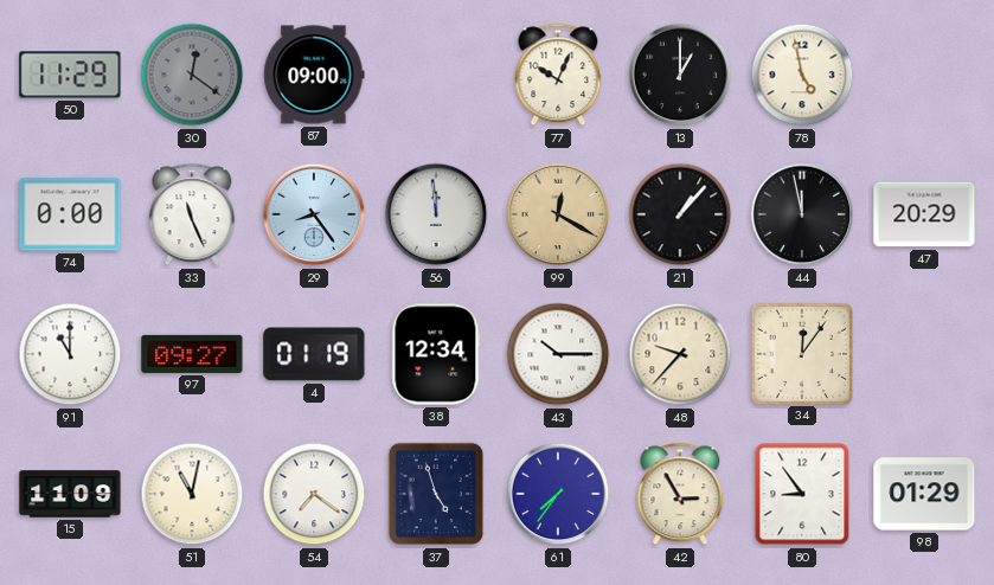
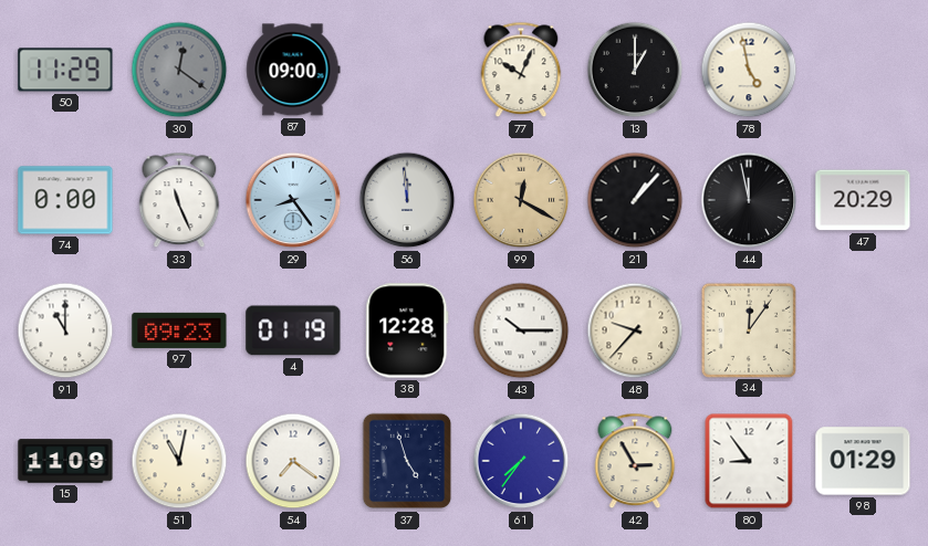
97: 09:27 -> 09:23
38: 12:34 -> 12:28
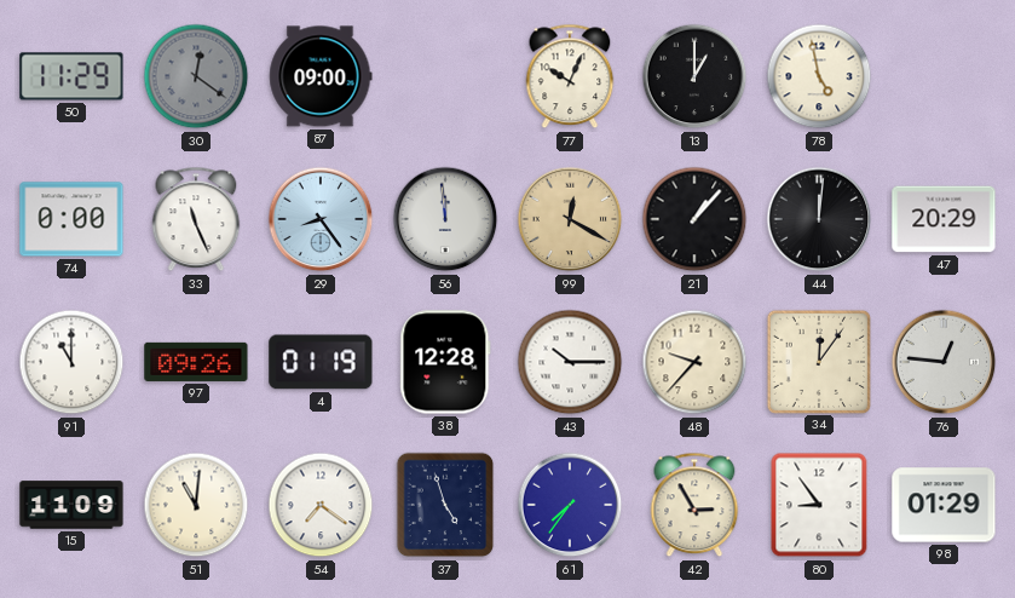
44: 11:58 -> 12:01
97: 09:23 -> 09:26
76: none -> 12:46
51: 11:02 -> 11:01
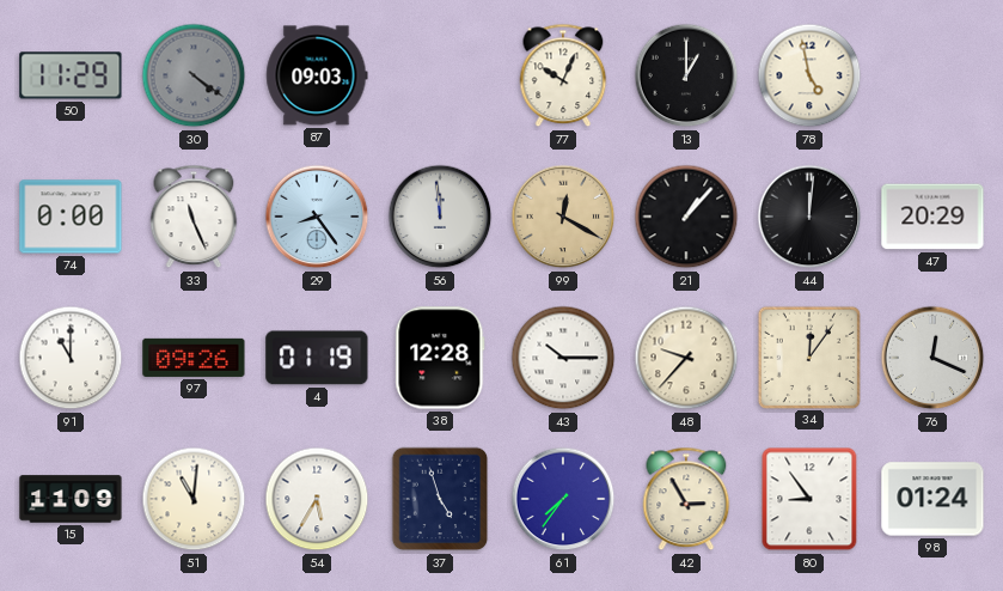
30: 12:21 -> 4:21
87: 09:00 -> 09:03
76: 12:46 -> 12:19
54: 7:21 -> 5:35
98: 01:29 -> 01:24
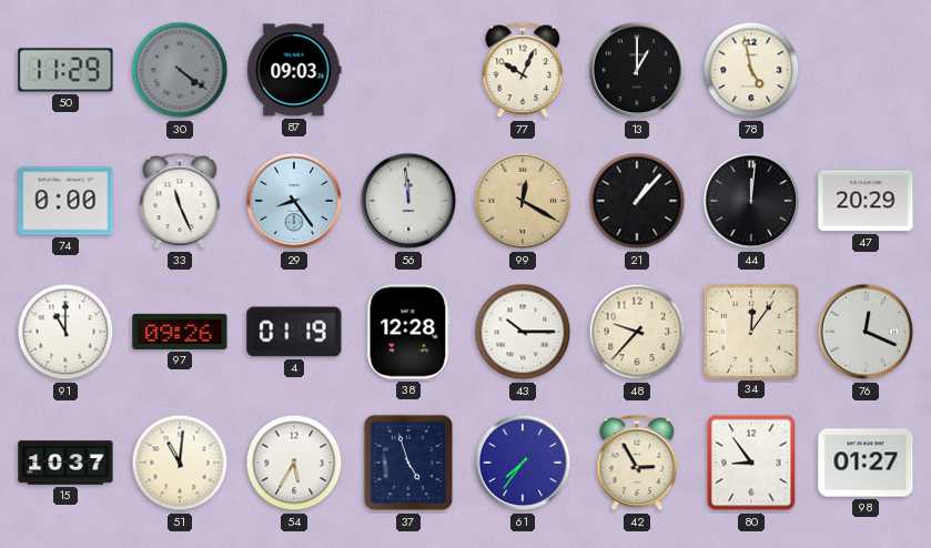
15: 11:09 -> 10:37
98: 01:24 -> 01:27
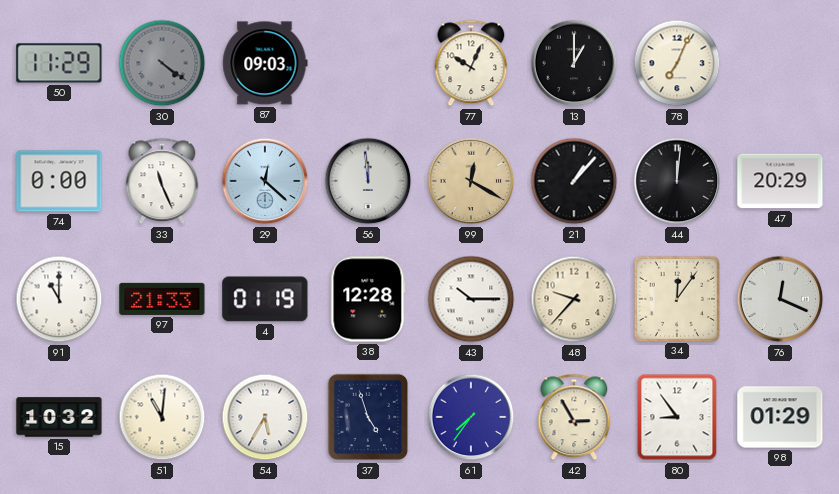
78: 4:58 -> 7:04
29: 8:24 -> 12:22
97: 09:26 -> 21:33
15: 10:37 -> 10:32
98: 01:27 -> 01:29
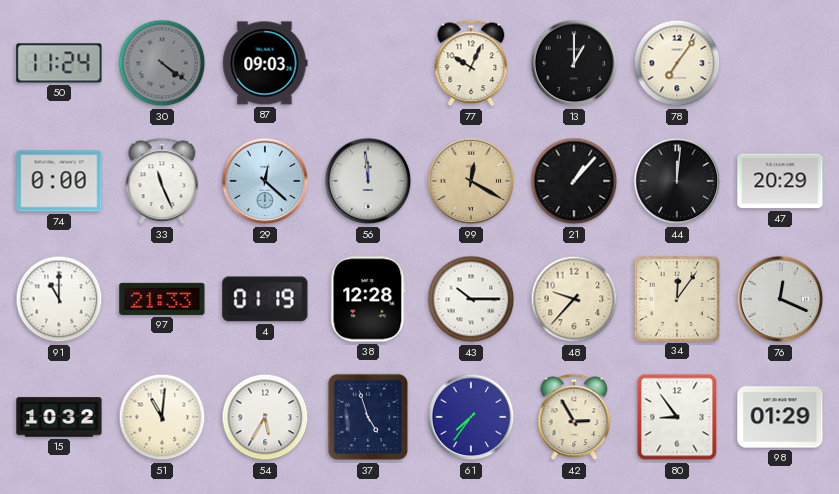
50: 11:29 -> 11:24
78: 7:04 -> 7:06
